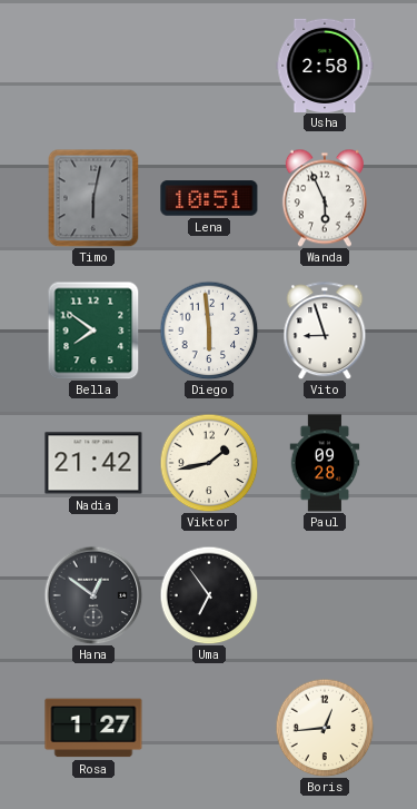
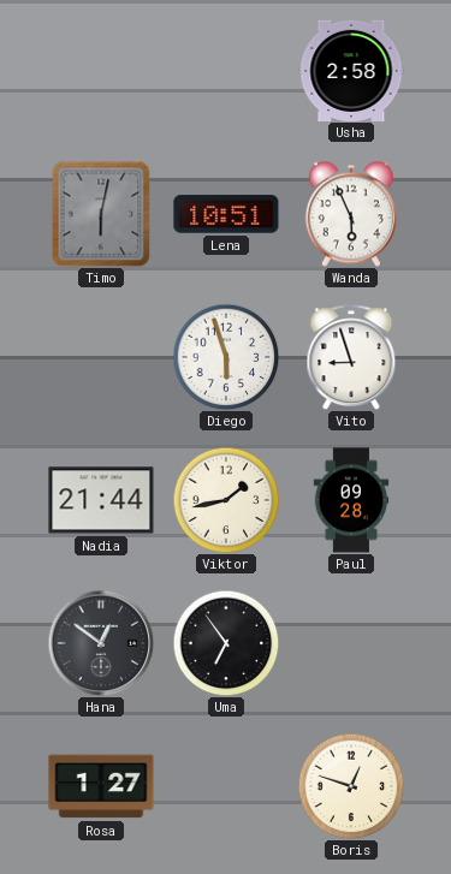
Bella: 7:51 -> none
Diego: 5:59 -> 5:57
Nadia: 21:42 -> 21:44
Boris: 12:44 -> 12:48
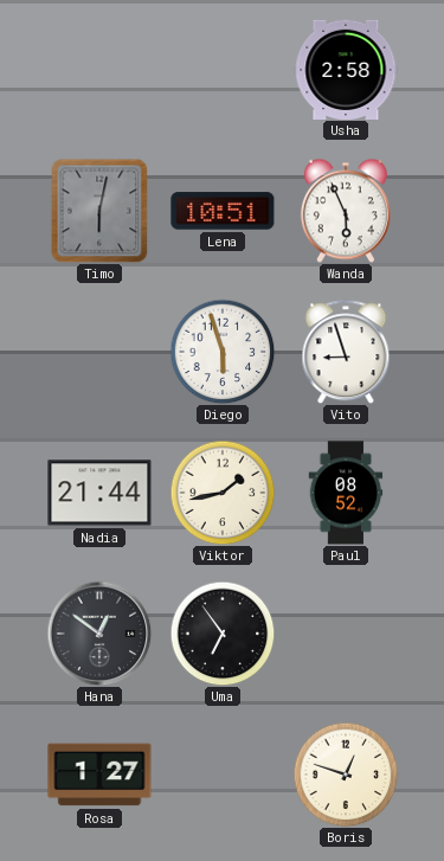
Paul: 09:28 -> 08:52
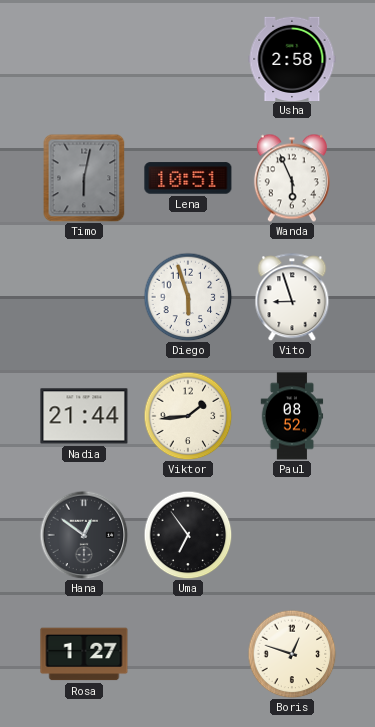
Viktor: 1:43 -> 1:44
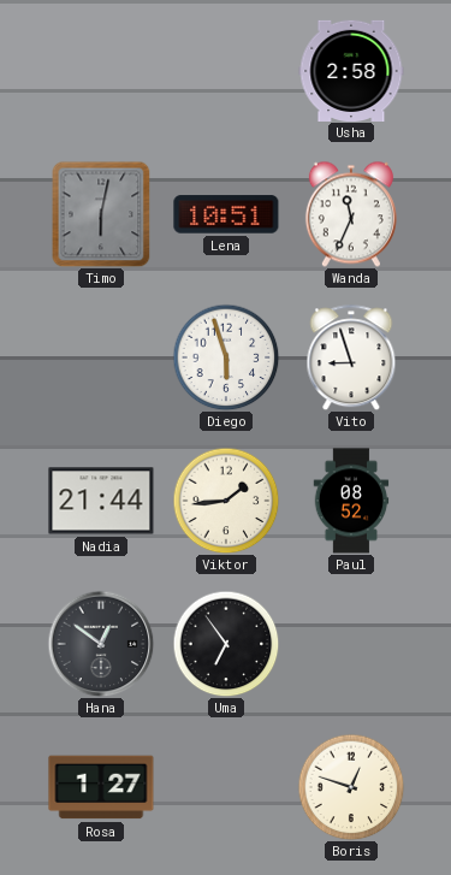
Wanda: 5:56 -> 11:34
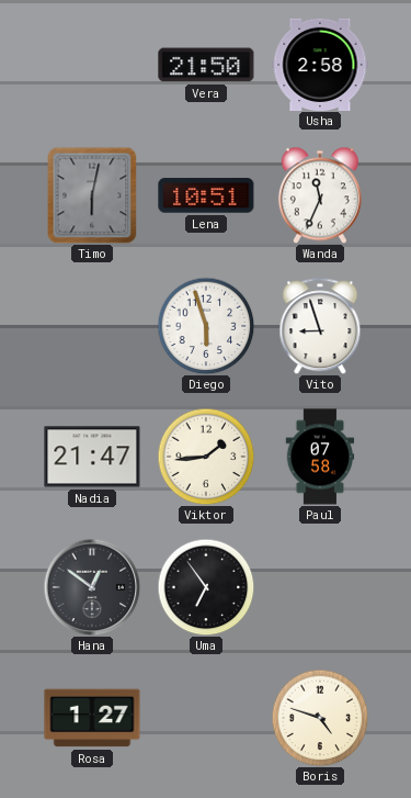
Vera: none -> 21:50
Nadia: 21:44 -> 21:47
Paul: 08:52 -> 07:58
Boris: 12:48 -> 4:48
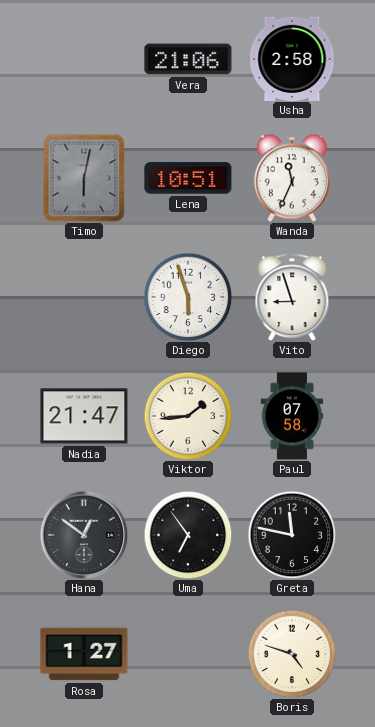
Vera: 21:50 -> 21:06
Greta: none -> 11:47
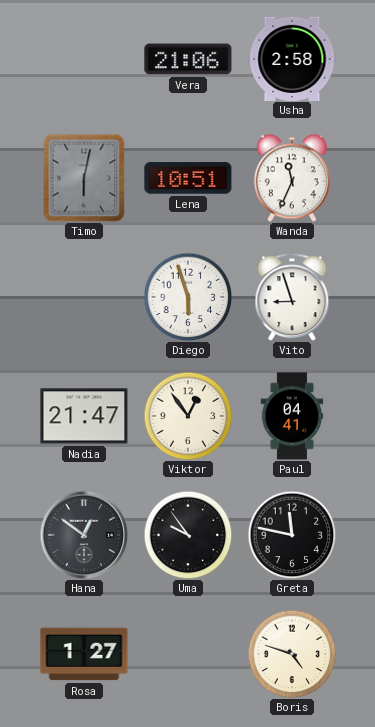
Viktor: 1:44 -> 12:54
Paul: 07:58 -> 04:41
Uma: 6:54 -> 9:54
